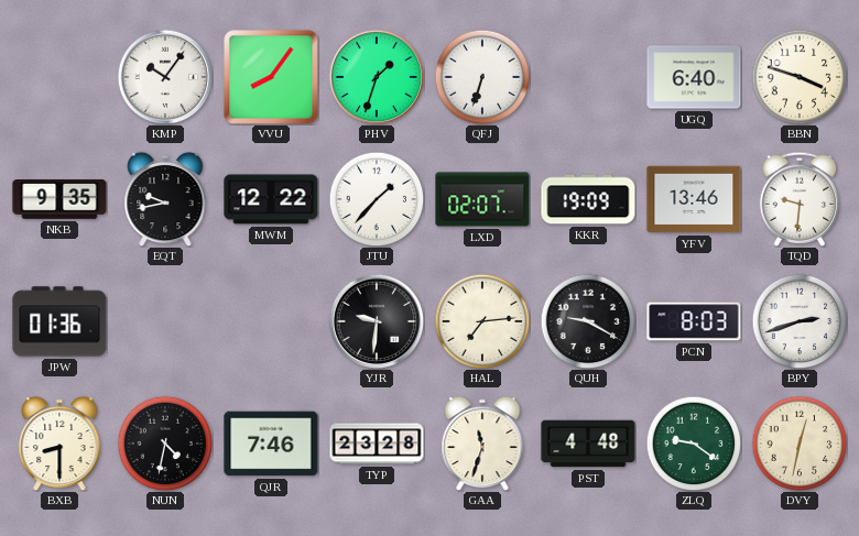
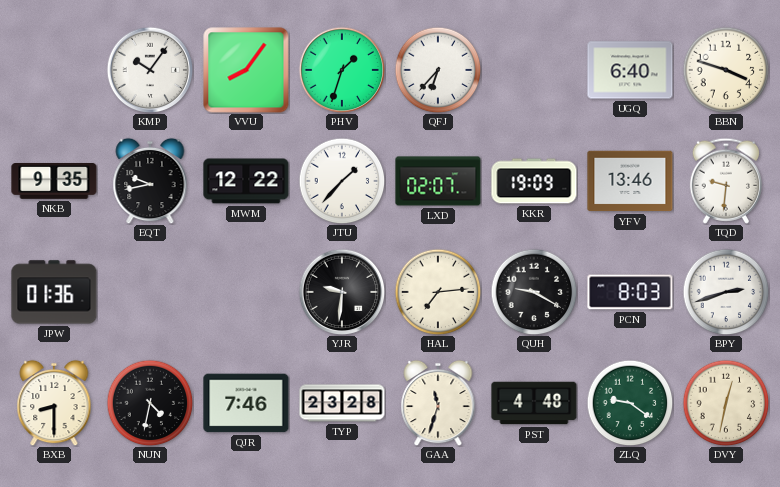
QFJ: 6:33 -> 6:37
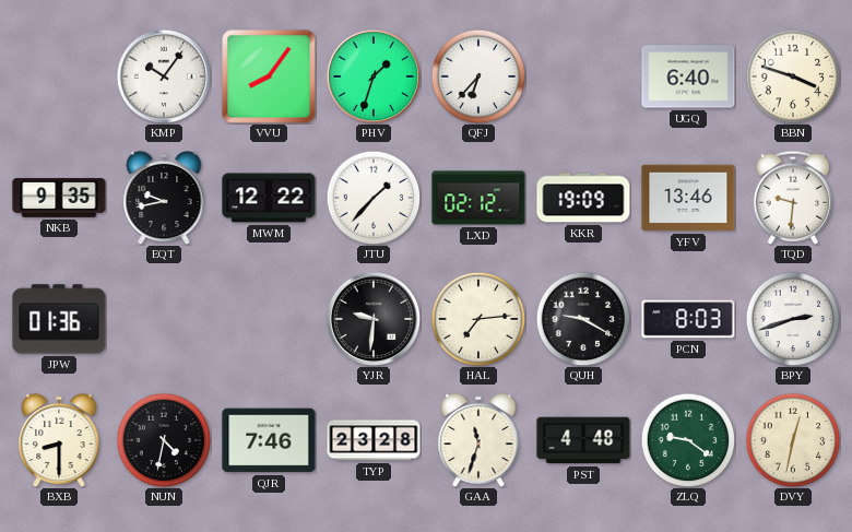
LXD: 02:07 -> 02:12
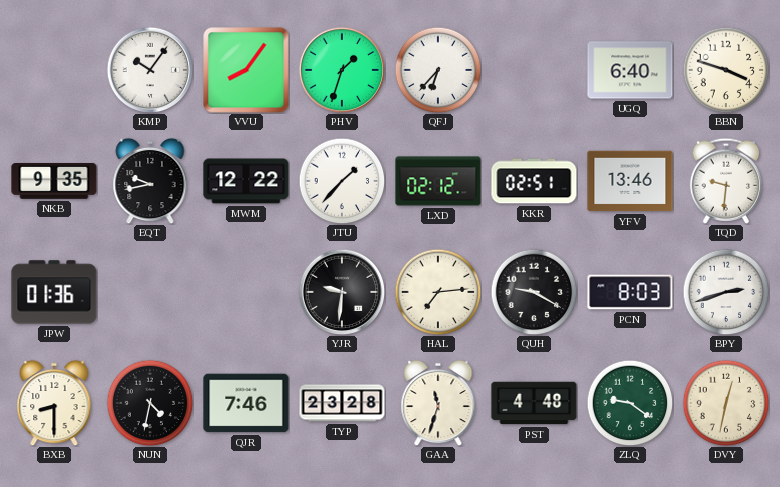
KKR: 19:09 -> 02:51
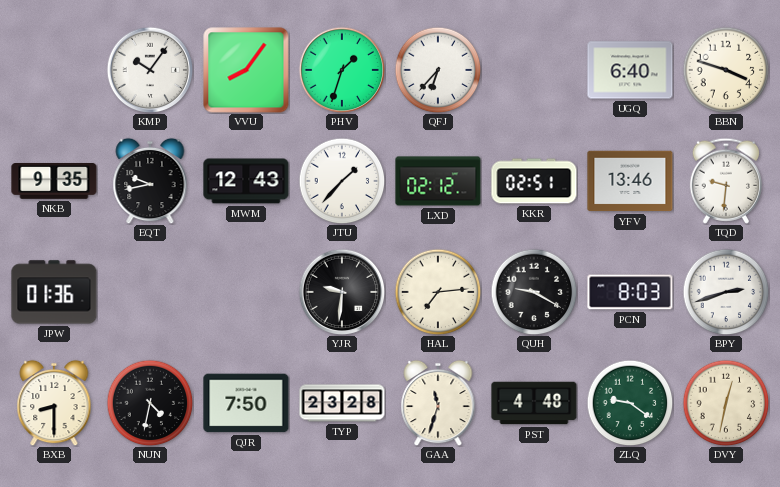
MWM: 12:22 -> 12:43
QJR: 7:46 -> 7:50
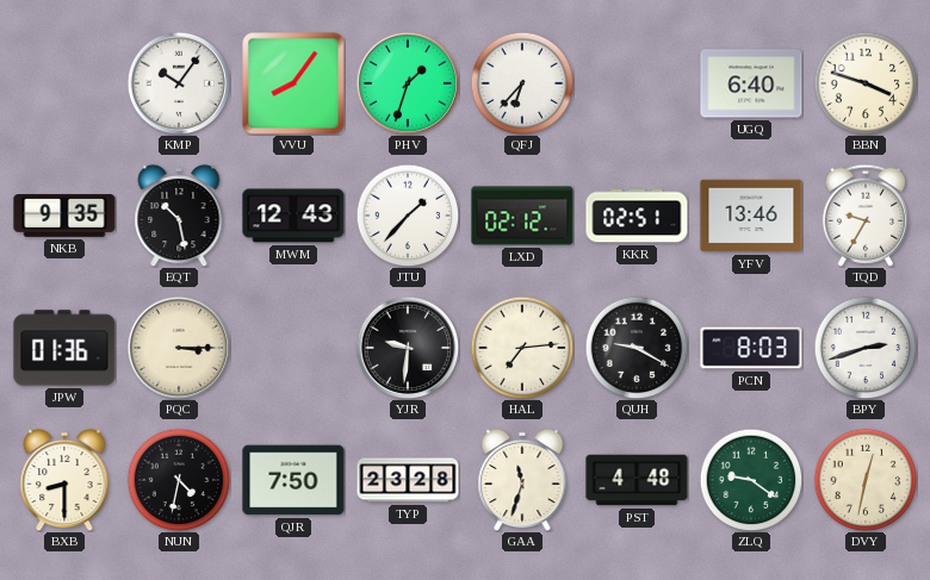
EQT: 9:43 -> 10:28
TQD: 9:31 -> 9:35
PQC: none -> 3:15
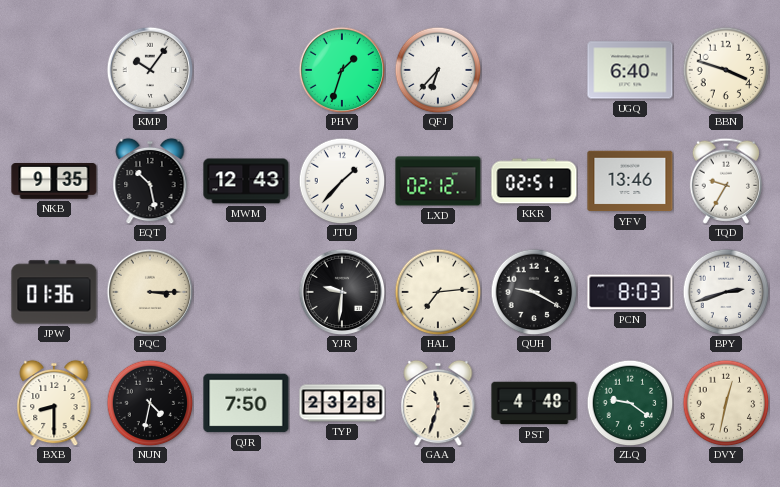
VVU: 8:06 -> none
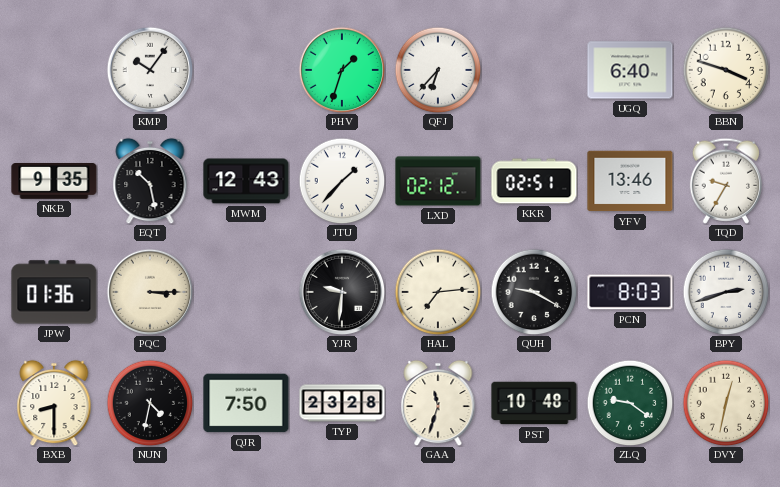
PST: 4:48 -> 10:48
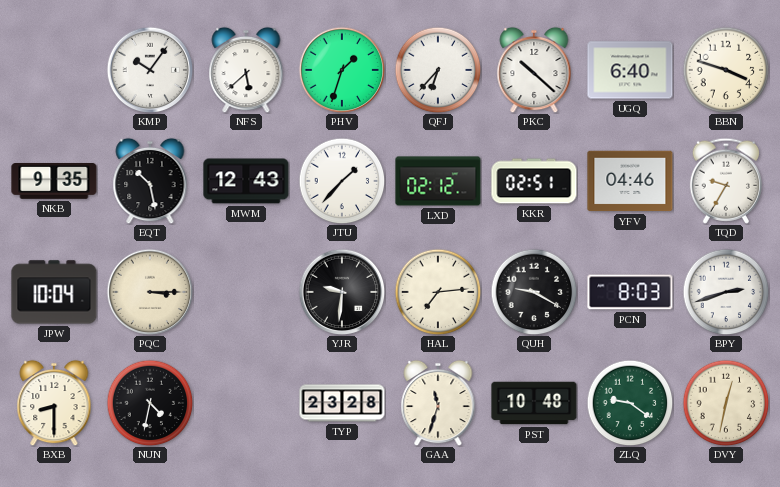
NFS: none -> 5:38
PKC: none -> 10:22
YFV: 13:46 -> 04:46
JPW: 01:36 -> 10:04
QJR: 7:50 -> none
